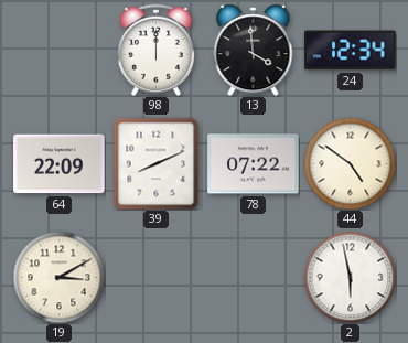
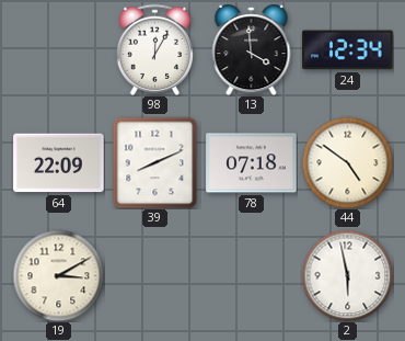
98: 12:00 -> 12:05
78: 07:22 -> 07:18
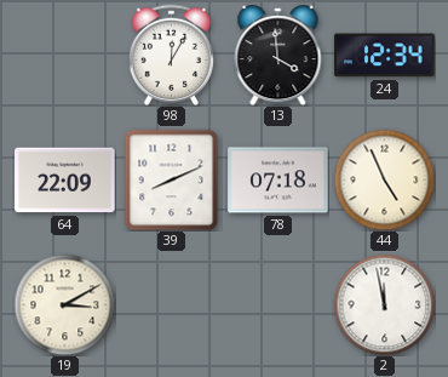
44: 4:51 -> 4:56
2: 5:58 -> 11:58
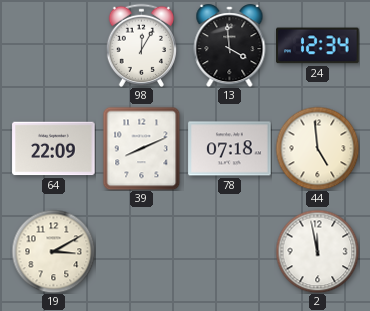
44: 4:56 -> 4:59
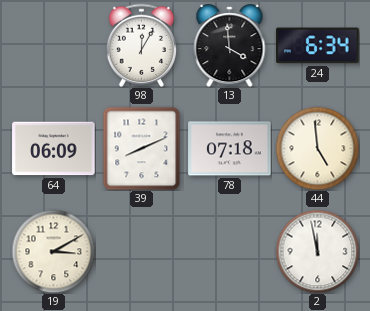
24: 12:34 -> 6:34
64: 22:09 -> 06:09
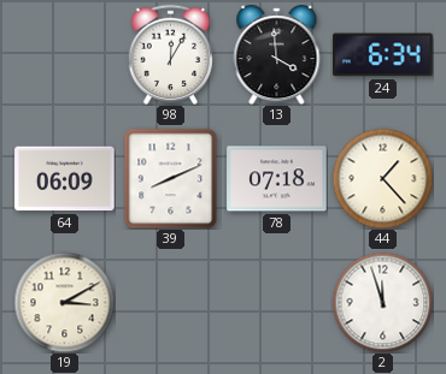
44: 4:59 -> 1:23
2: 11:58 -> 11:57
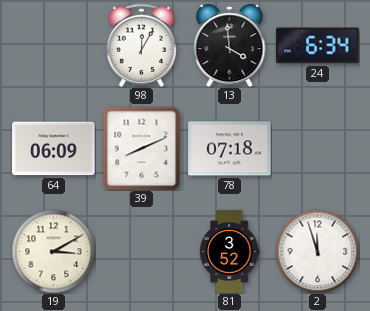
44: 1:23 -> none
81: none -> 3:52
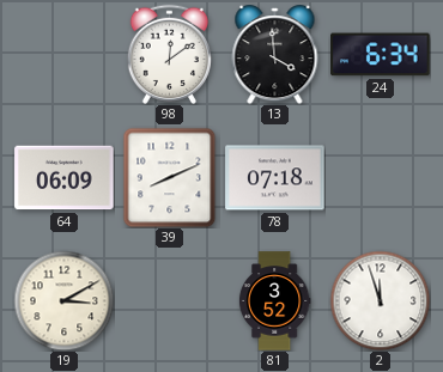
98: 12:05 -> 12:09
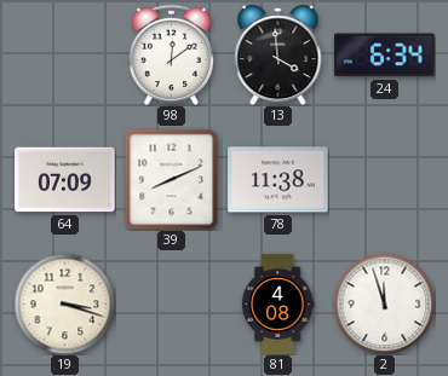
64: 06:09 -> 07:09
78: 07:18 -> 11:38
19: 3:10 -> 3:18
81: 3:52 -> 4:08
